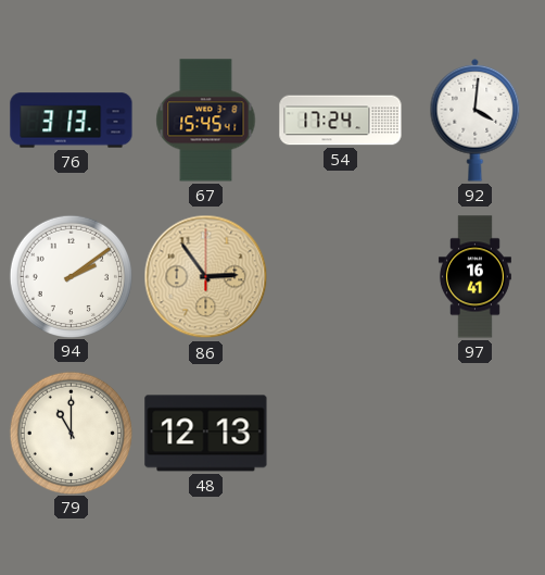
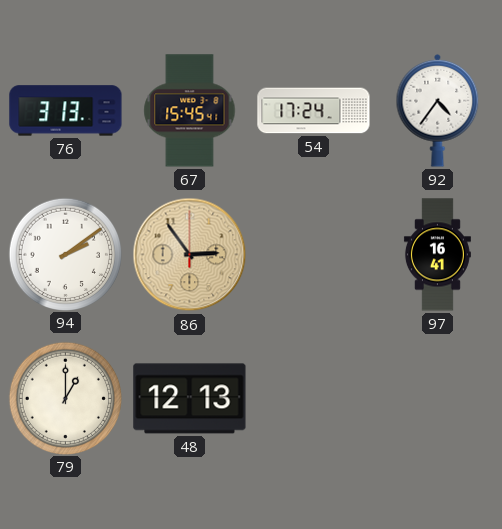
92: 4:01 -> 4:36
79: 11:00 -> 1:00
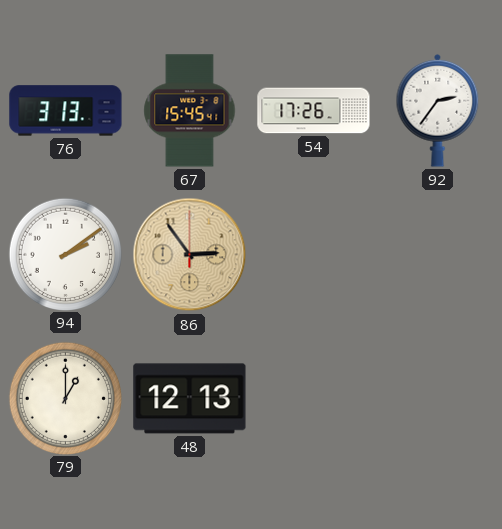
54: 17:24 -> 17:26
92: 4:36 -> 2:36
97: 16:41 -> none
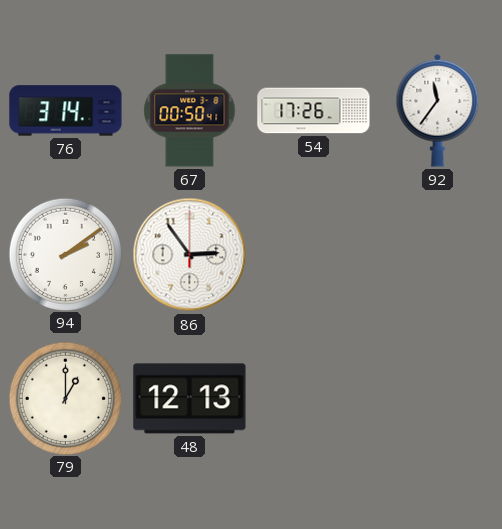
76: 3:13 -> 3:14
67: 15:45 -> 00:50
92: 2:36 -> 11:36
86 dial: champagne -> white
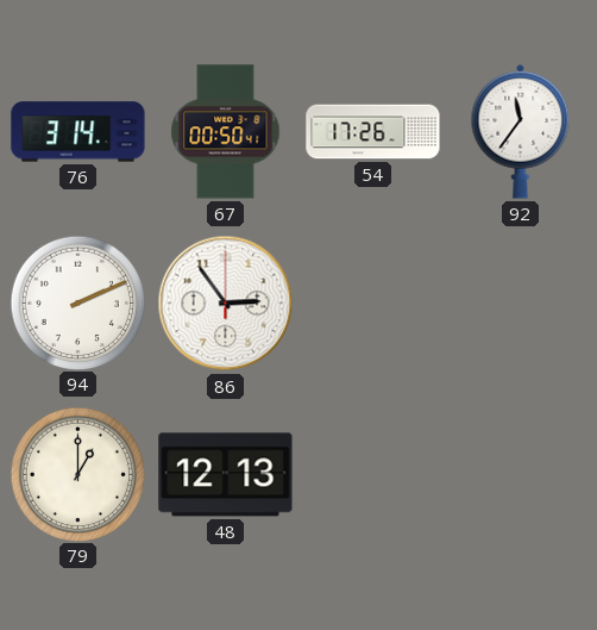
94: 2:09 -> 2:11
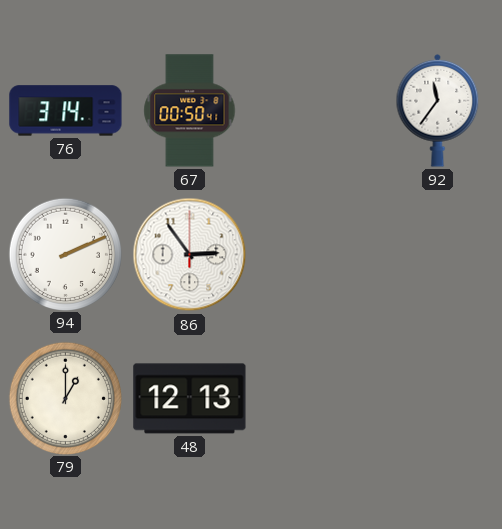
54: 17:26 -> none
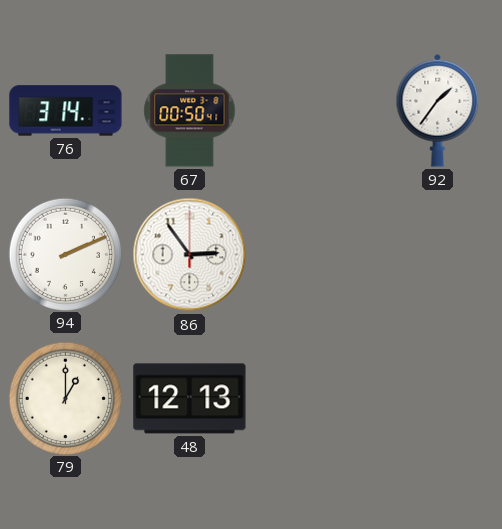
92: 11:36 -> 1:36
